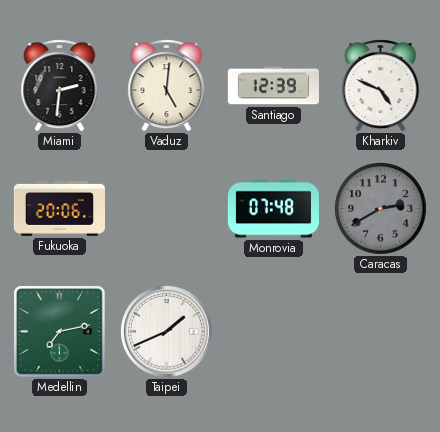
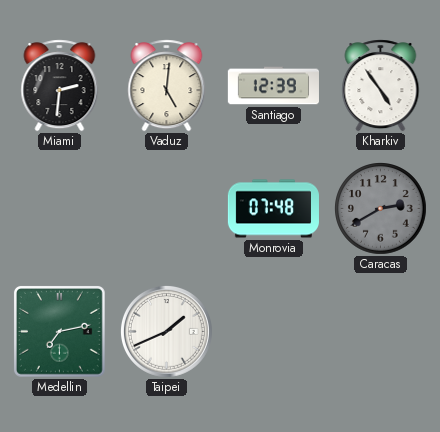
Kharkiv: 4:49 -> 4:54
Fukuoka: 20:06 -> none
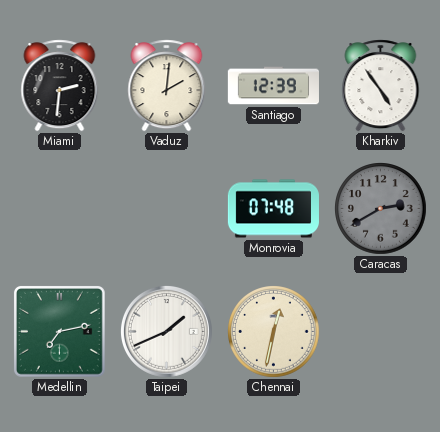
Vaduz: 5:01 -> 2:01
Chennai: none -> 12:32
